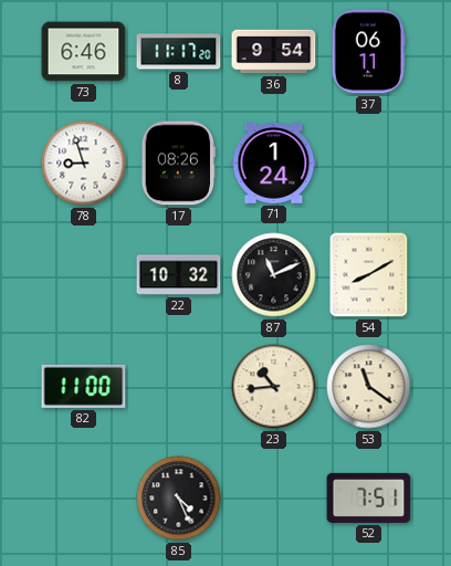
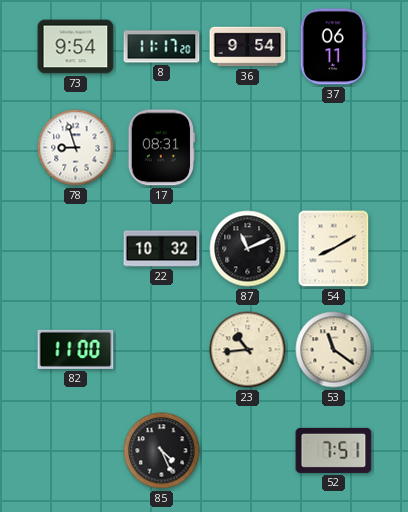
73: 6:46 -> 9:54
17: 08:26 -> 08:31
71: 1:24 -> none
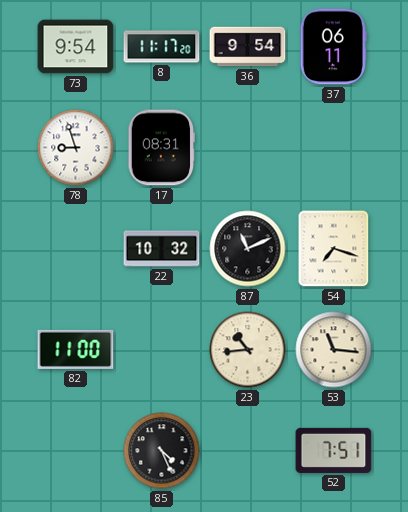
54: 8:10 -> 7:18
53: 11:21 -> 11:16
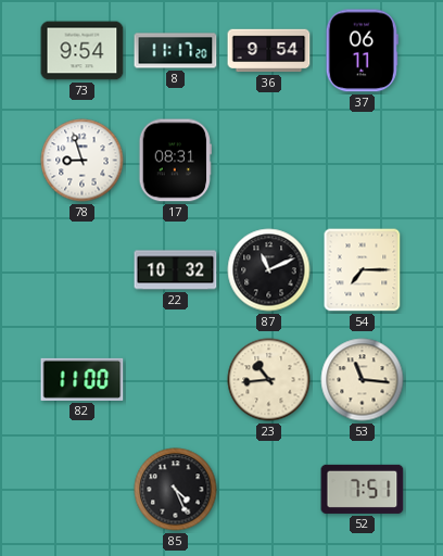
54: 7:18 -> 7:15
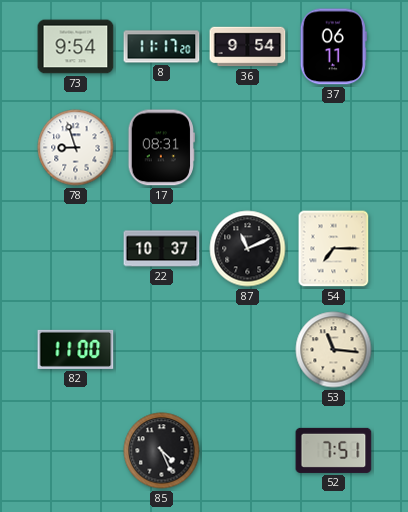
22: 10:32 -> 10:37
23: 10:44 -> none
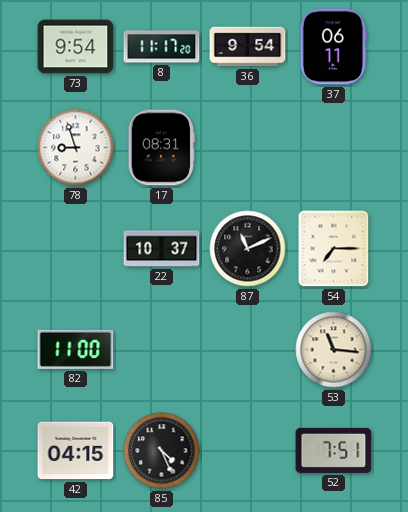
42: none -> 04:15
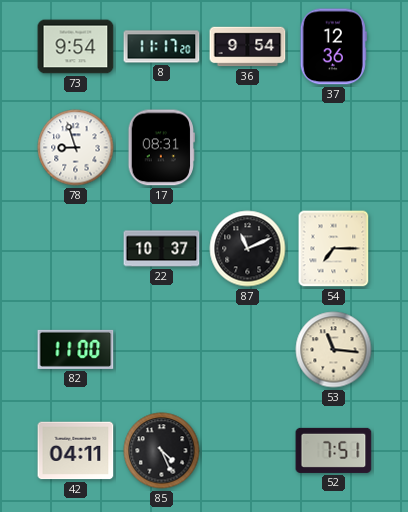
37: 06:11 -> 12:36
42: 04:15 -> 04:11
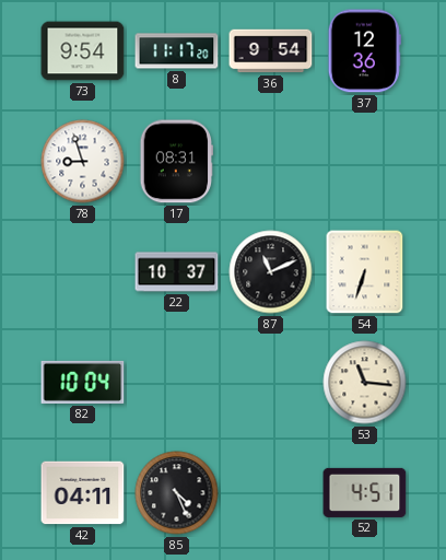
54: 7:15 -> 6:33
82: 11:00 -> 10:04
52: 7:51 -> 4:51
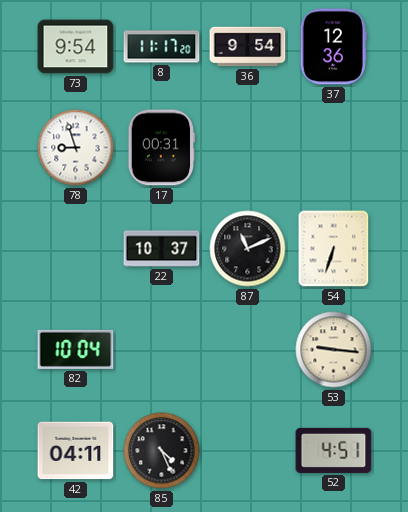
17: 08:31 -> 00:31
53: 11:16 -> 9:16
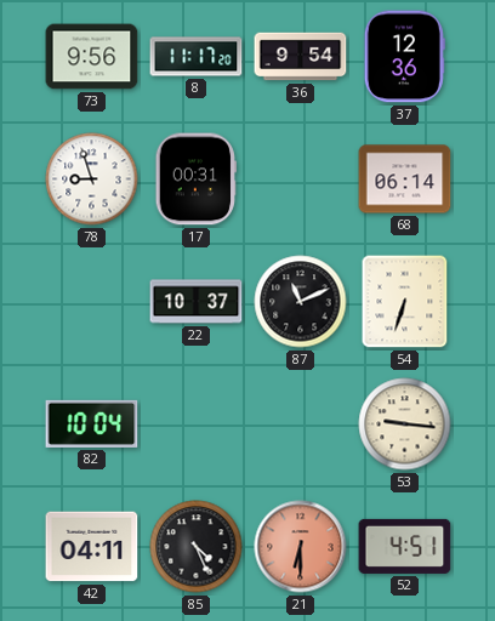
73: 9:54 -> 9:56
68: none -> 06:14
21: none -> 6:30
